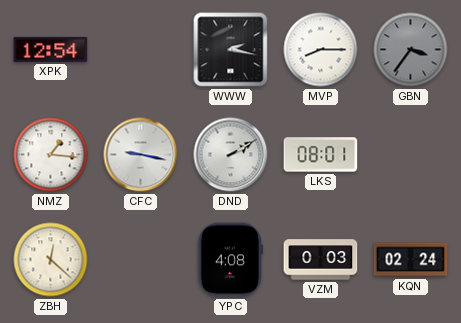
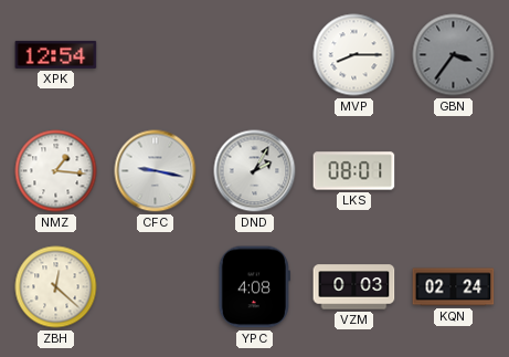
WWW: 2:17 -> none
DND: 2:10 -> 2:05
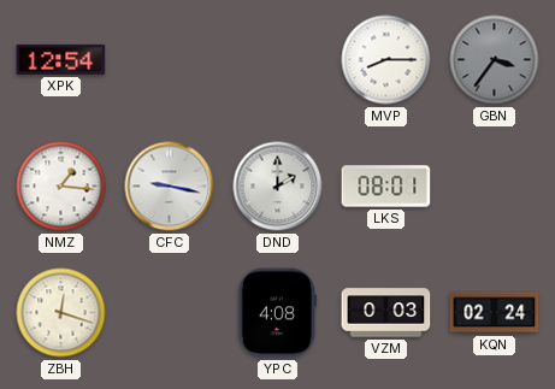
DND: 2:05 -> 2:00
ZBH: 12:22 -> 12:18
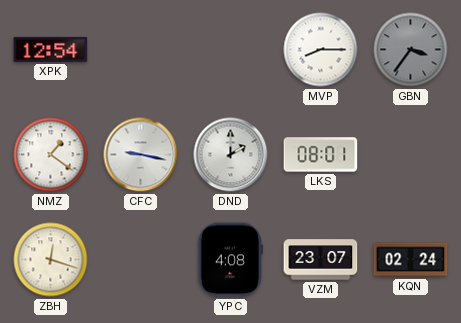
NMZ: 1:16 -> 1:21
VZM: 0:03 -> 23:07
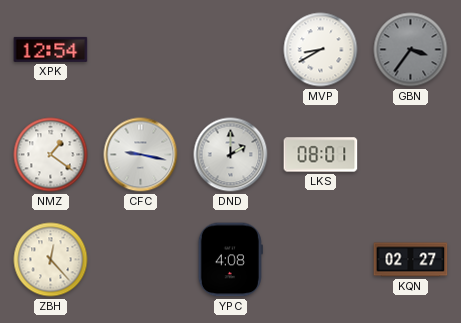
MVP: 8:15 -> 8:40
ZBH: 12:18 -> 12:23
VZM: 23:07 -> none
KQN: 02:24 -> 02:27
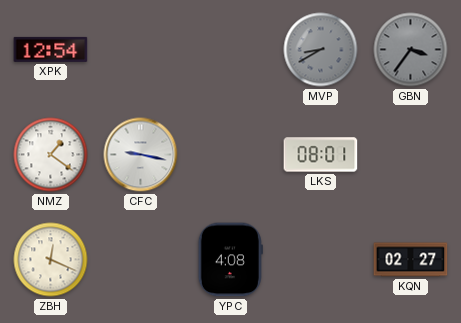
MVP dial: white -> grey
DND: 2:00 -> none
ZBH: 12:23 -> 12:19
